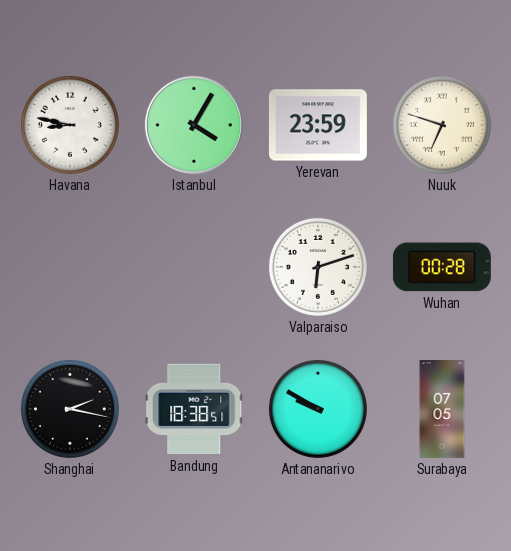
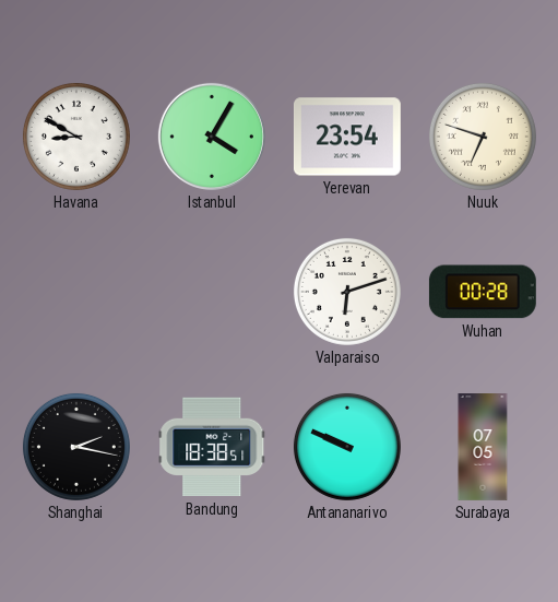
Havana: 8:47 -> 8:50
Yerevan: 23:59 -> 23:54
Antananarivo: 9:50 -> 9:49
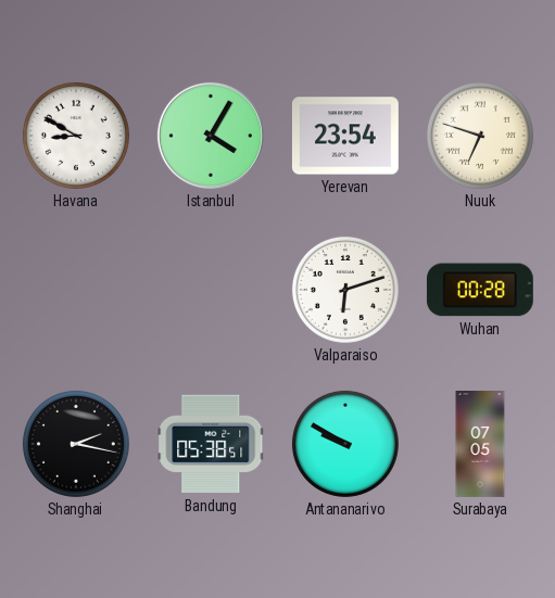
Bandung: 18:38 -> 05:38
Antananarivo: 9:49 -> 9:50
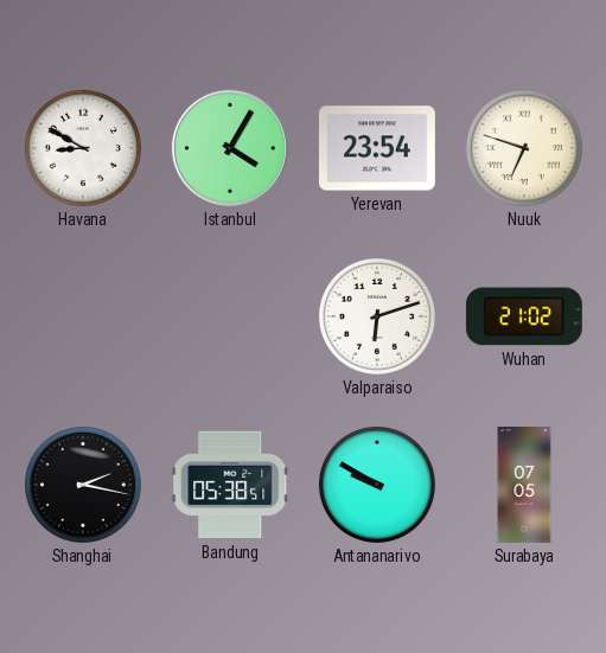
Wuhan: 00:28 -> 21:02
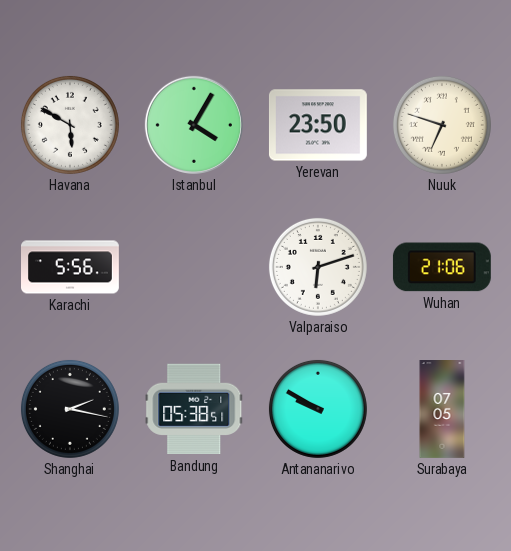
Havana: 8:50 -> 5:50
Yerevan: 23:54 -> 23:50
Karachi: none -> 5:56
Wuhan: 21:02 -> 21:06
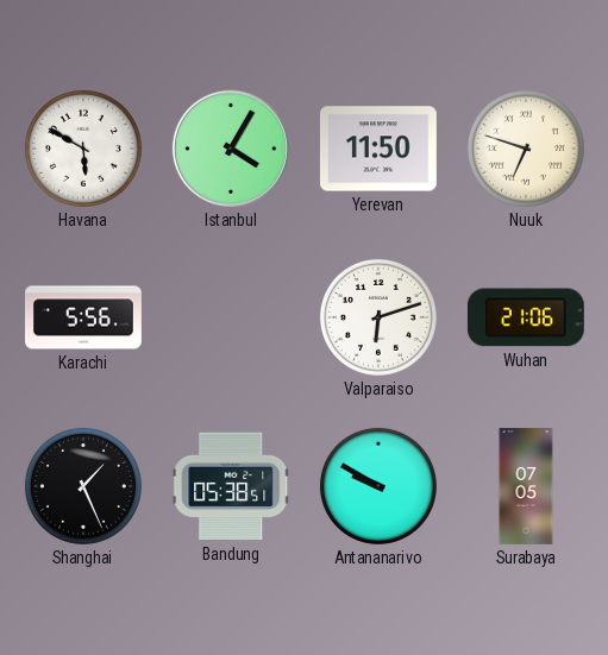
Yerevan: 23:50 -> 11:50
Shanghai: 2:17 -> 1:26
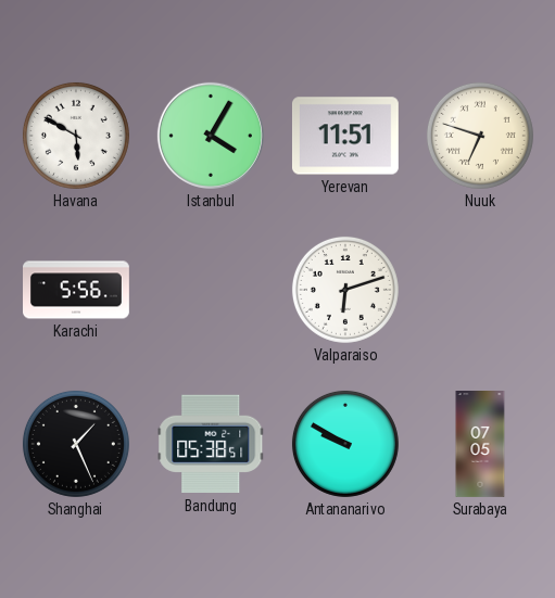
Yerevan: 11:50 -> 11:51
Wuhan: 21:06 -> none
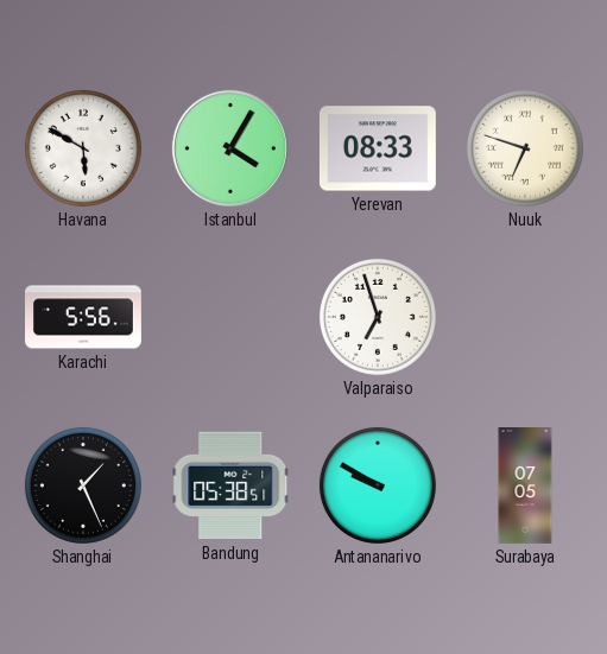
Yerevan: 11:51 -> 08:33
Valparaiso: 6:12 -> 6:57
